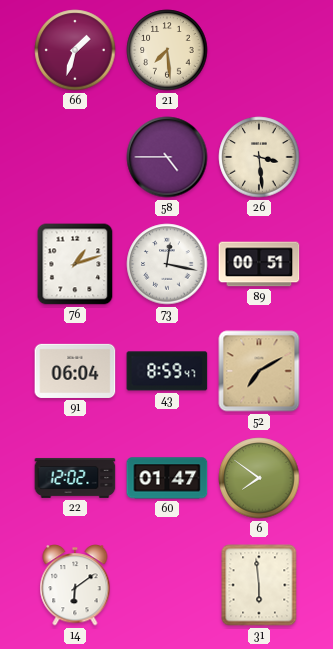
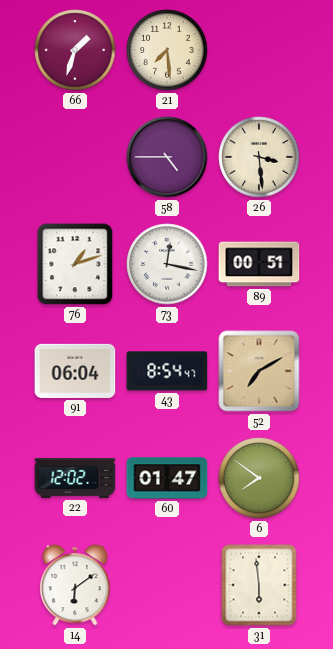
43: 8:59 -> 8:54
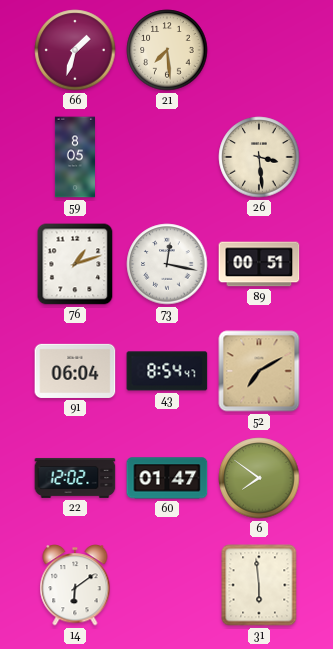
59: none -> 8:05
58: 4:45 -> none
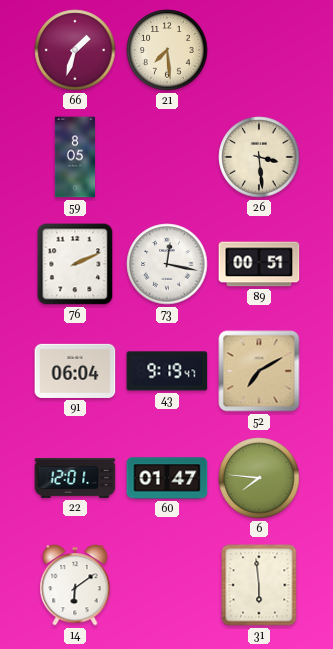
76: 1:12 -> 2:11
43: 8:54 -> 9:19
22: 12:02 -> 12:01
6: 7:51 -> 7:46
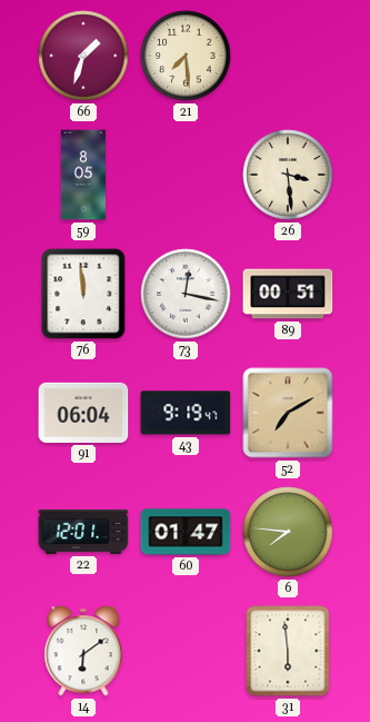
76: 2:11 -> 11:59
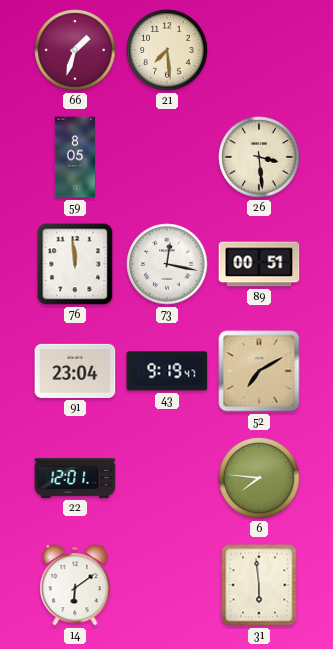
91: 06:04 -> 23:04
60: 01:47 -> none
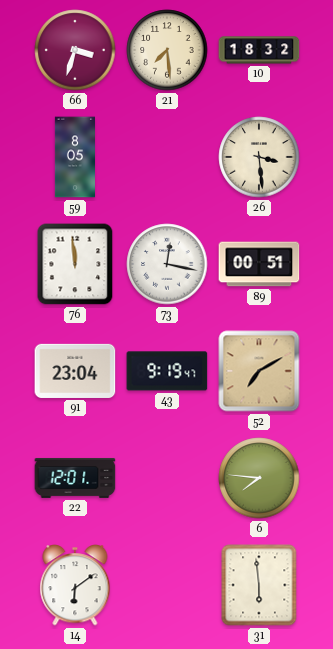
66: 1:33 -> 3:33
10: none -> 18:32
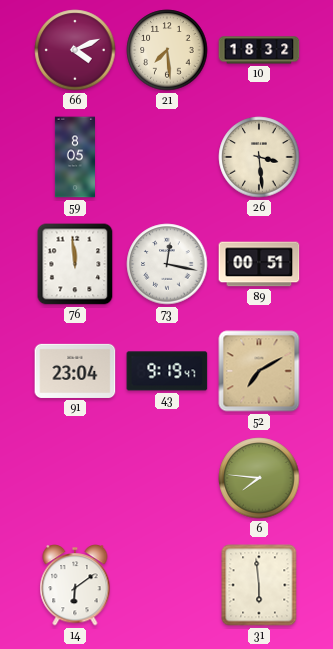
66: 3:33 -> 4:11
22: 12:01 -> none
